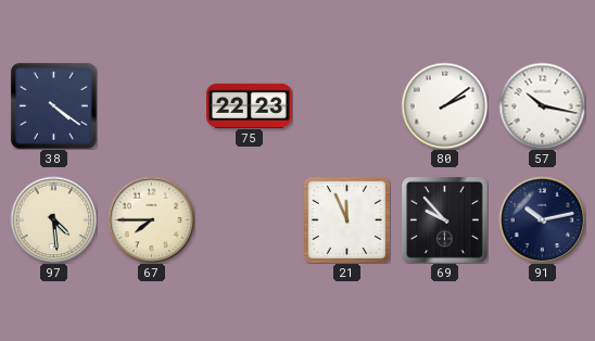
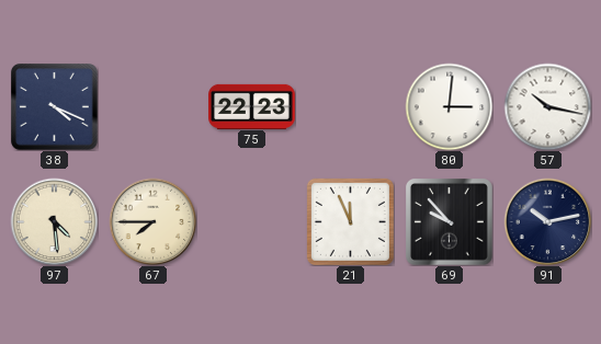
38: 4:21 -> 4:19
80: 2:09 -> 3:01
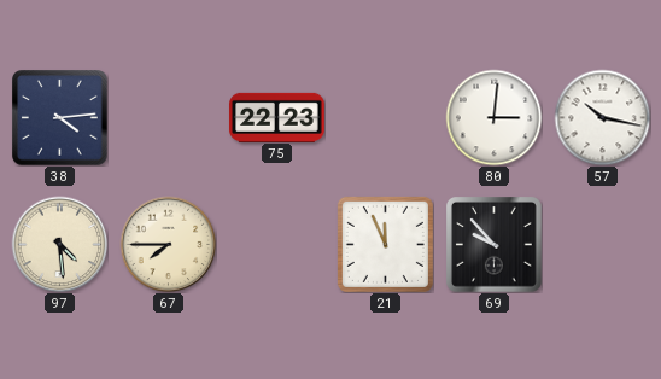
38: 4:19 -> 4:14
91: 10:13 -> none
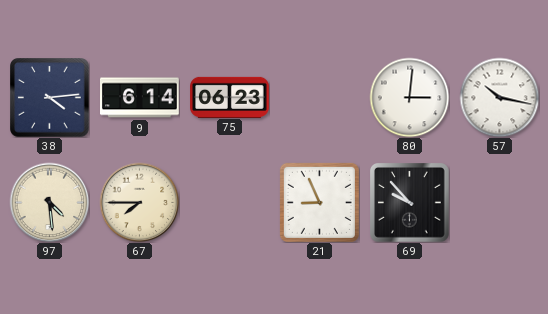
9: none -> 6:14
75: 22:23 -> 06:23
21: 11:56 -> 8:56
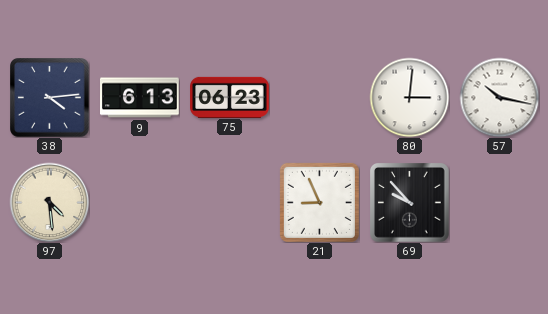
9: 6:14 -> 6:13
67: 7:45 -> none
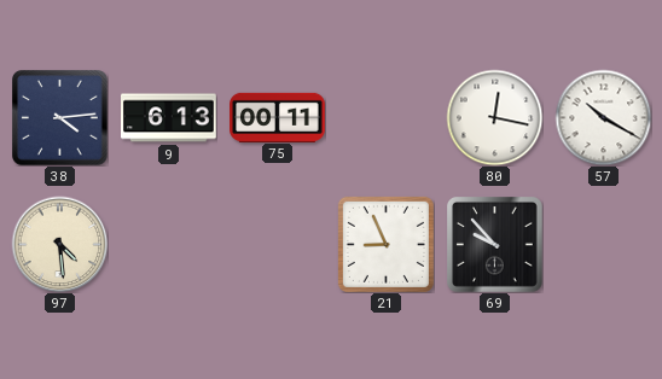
75: 06:23 -> 00:11
80: 3:01 -> 12:17
57: 10:17 -> 10:20
